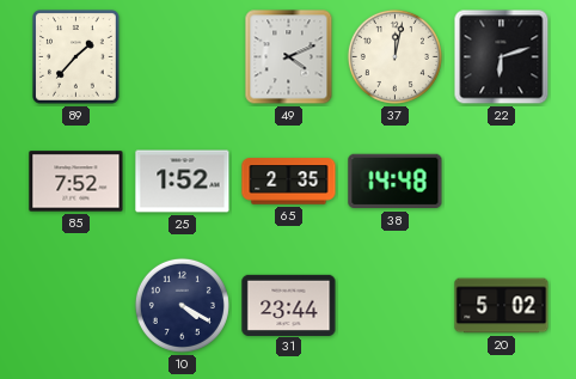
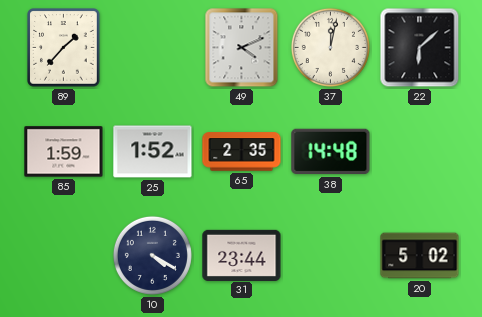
22: 6:12 -> 6:08
85: 7:52 -> 1:59
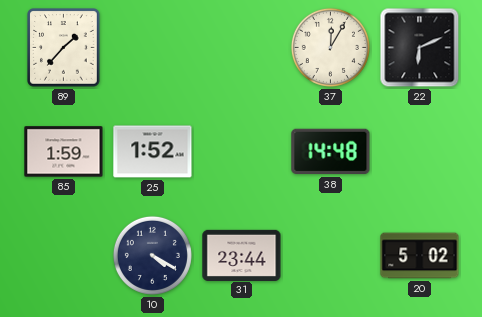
49: 4:11 -> none
37: 12:02 -> 12:05
22: 6:08 -> 6:11
65: 2:35 -> none
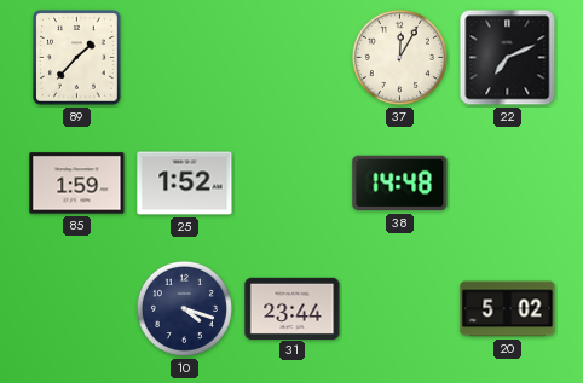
22: 6:11 -> 7:11
10: 4:20 -> 4:18
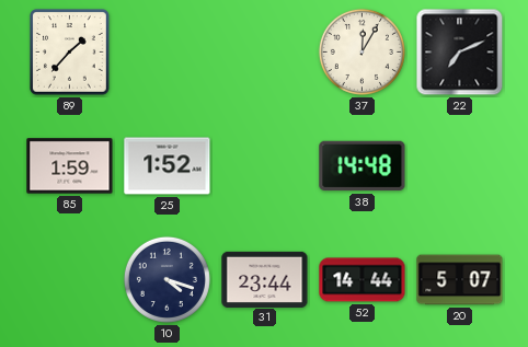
52: none -> 14:44
20: 5:02 -> 5:07
